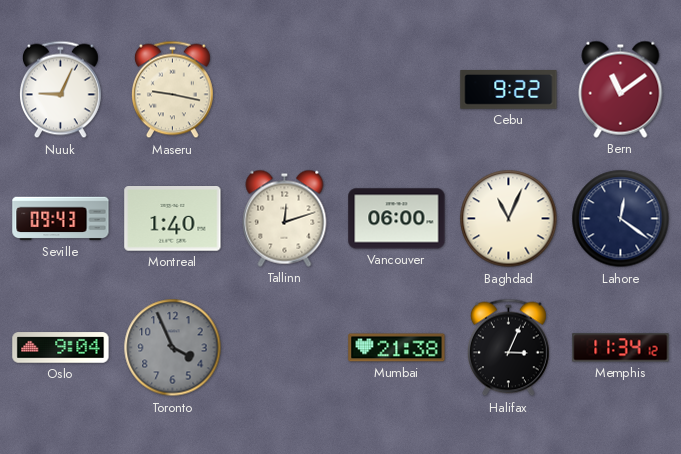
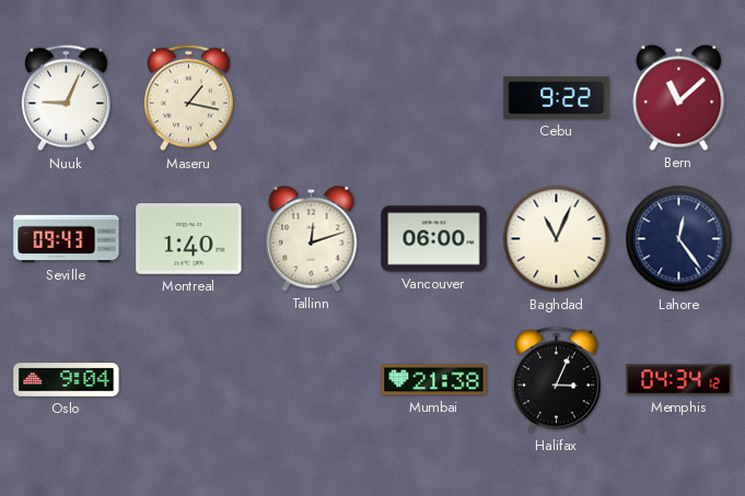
Maseru: 9:17 -> 1:17
Bern: 11:09 -> 11:08
Lahore: 12:21 -> 12:24
Toronto: 3:56 -> none
Memphis: 11:34 -> 04:34
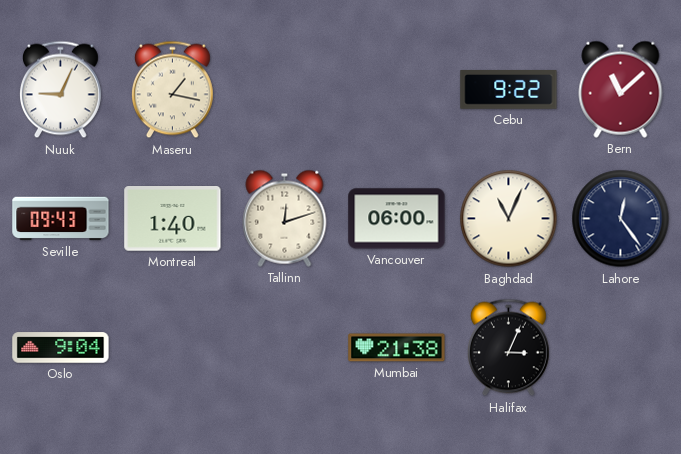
Memphis: 04:34 -> none
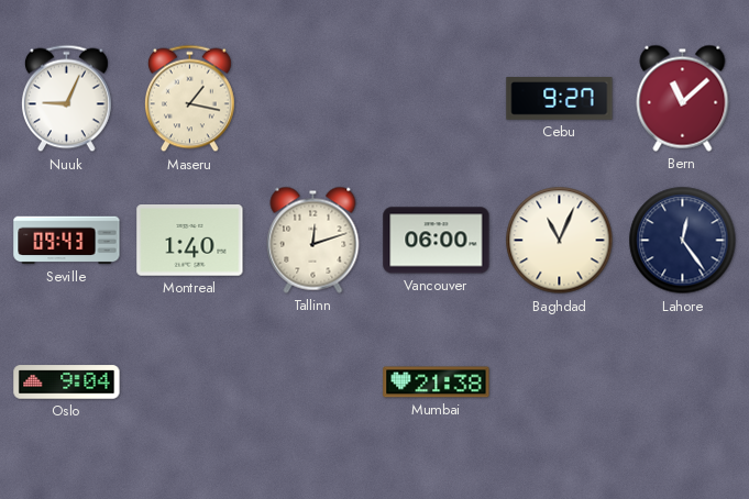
Cebu: 9:22 -> 9:27
Halifax: 3:04 -> none
